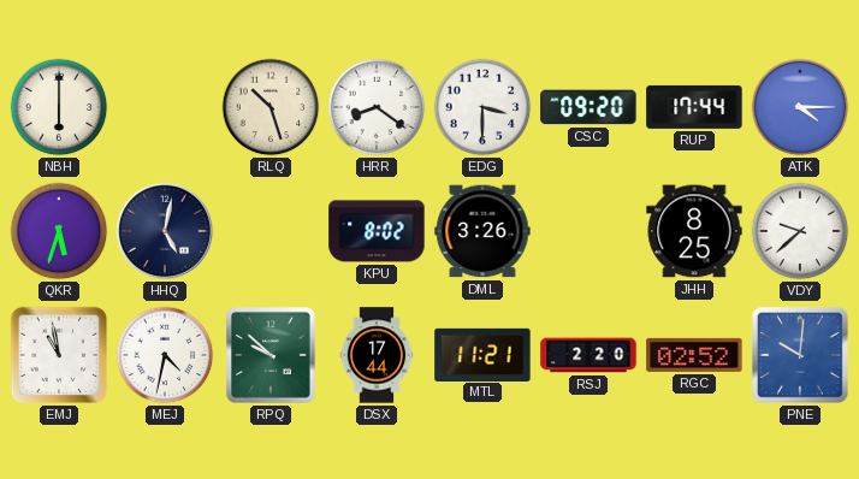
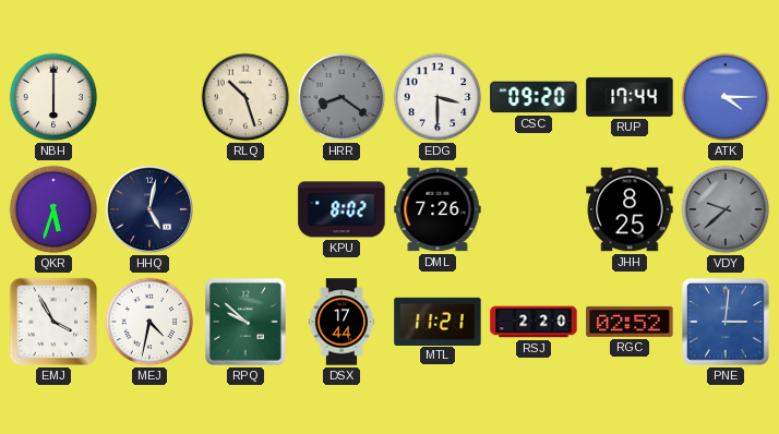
HRR dial: white -> grey
DML: 3:26 -> 7:26
VDY dial: white -> grey
EMJ: 10:58 -> 3:55
PNE: 10:01 -> 3:01
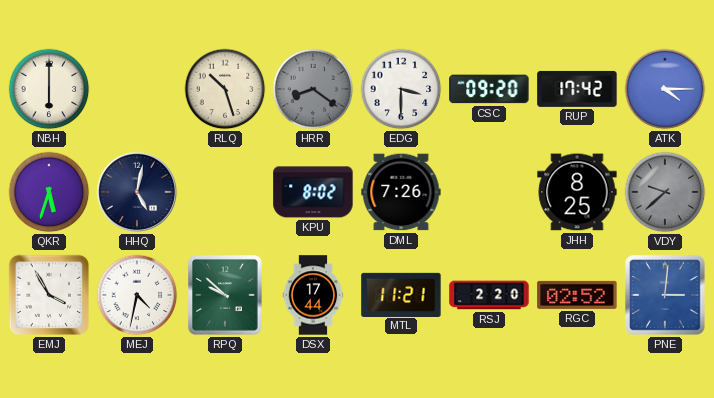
RUP: 17:44 -> 17:42
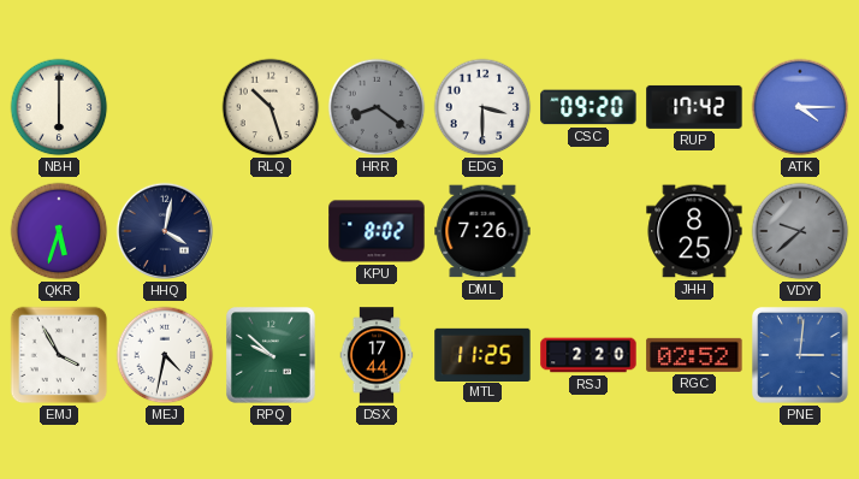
HHQ: 5:02 -> 4:02
MTL: 11:21 -> 11:25
